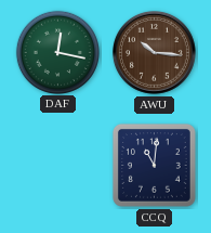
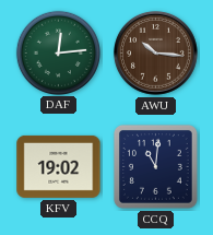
DAF: 12:17 -> 12:14
KFV: none -> 19:02
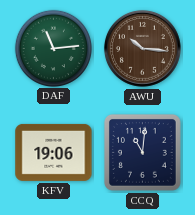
DAF: 12:14 -> 11:14
KFV: 19:02 -> 19:06
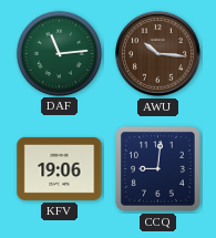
CCQ: 11:01 -> 9:01
